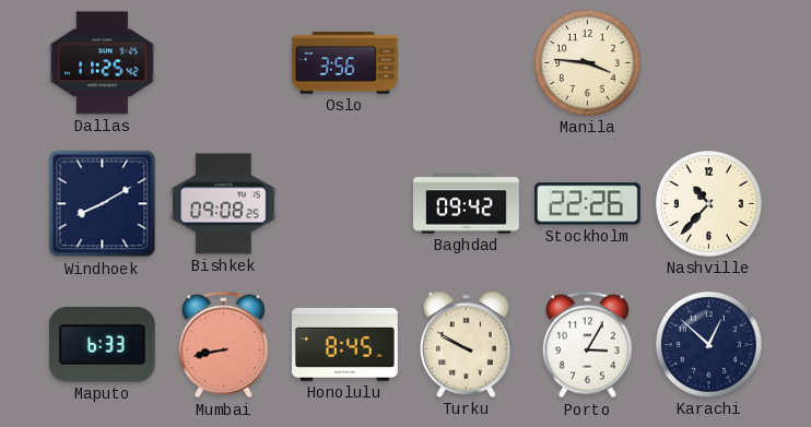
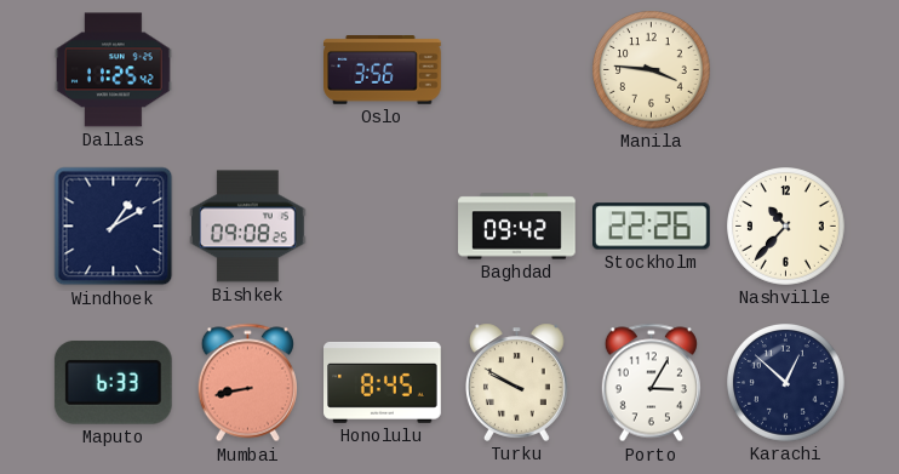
Windhoek: 8:10 -> 1:10
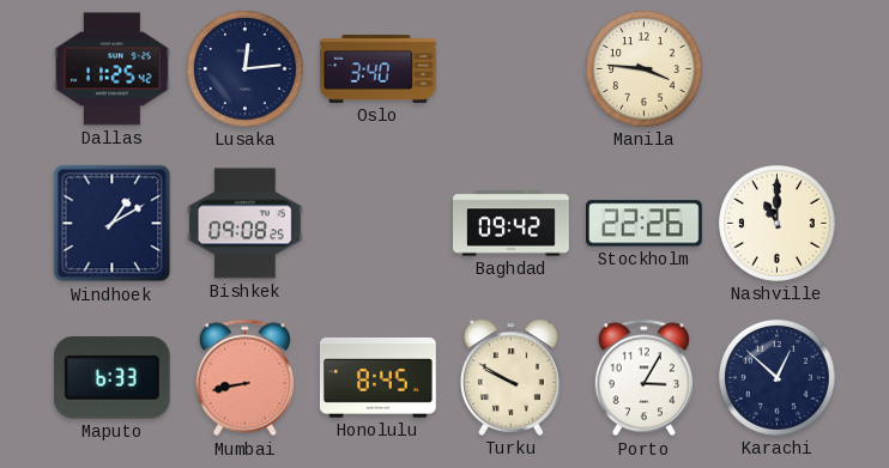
Lusaka: none -> 12:14
Oslo: 3:56 -> 3:40
Nashville: 10:37 -> 11:00
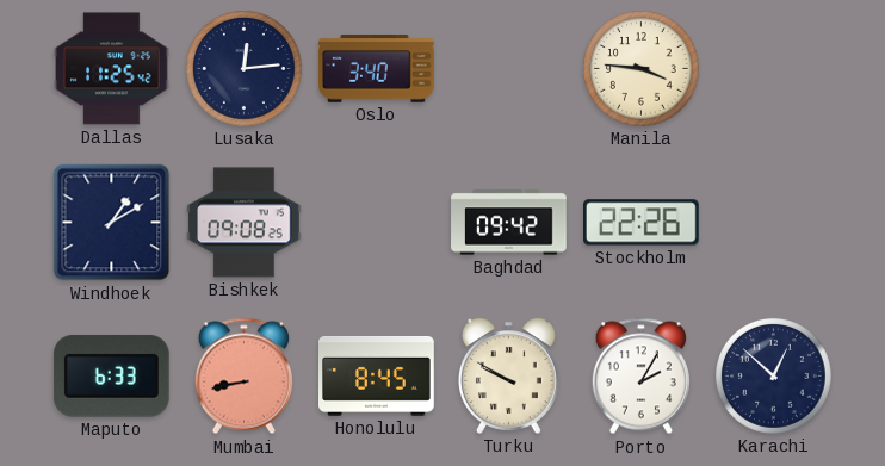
Nashville: 11:00 -> none
Porto: 3:05 -> 2:05
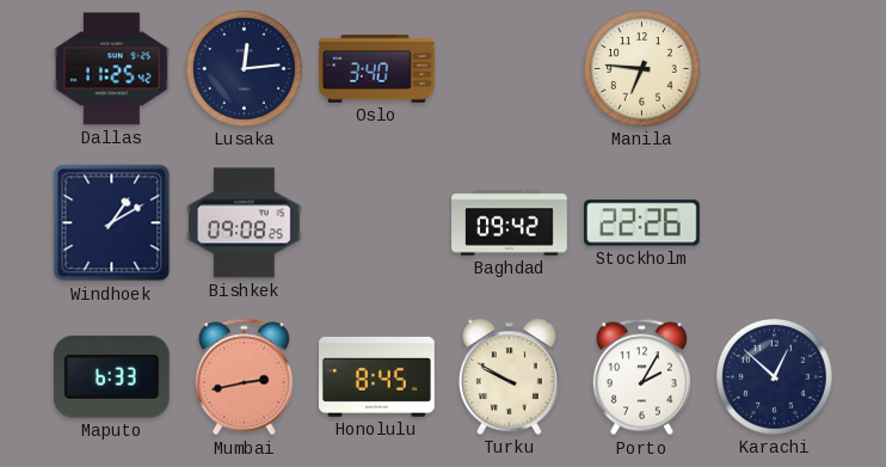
Manila: 3:46 -> 6:46
Mumbai: 8:43 -> 2:43
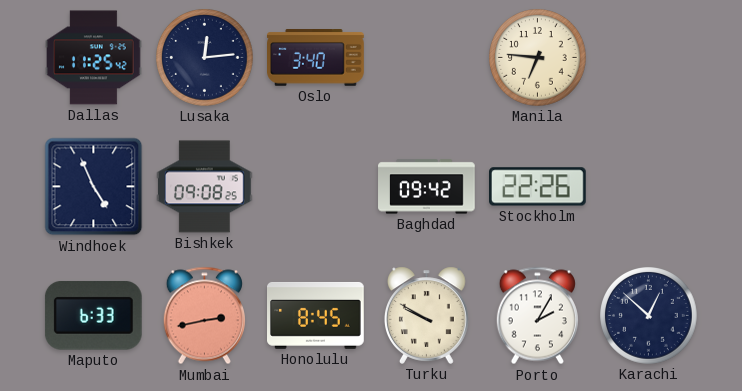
Windhoek: 1:10 -> 4:56
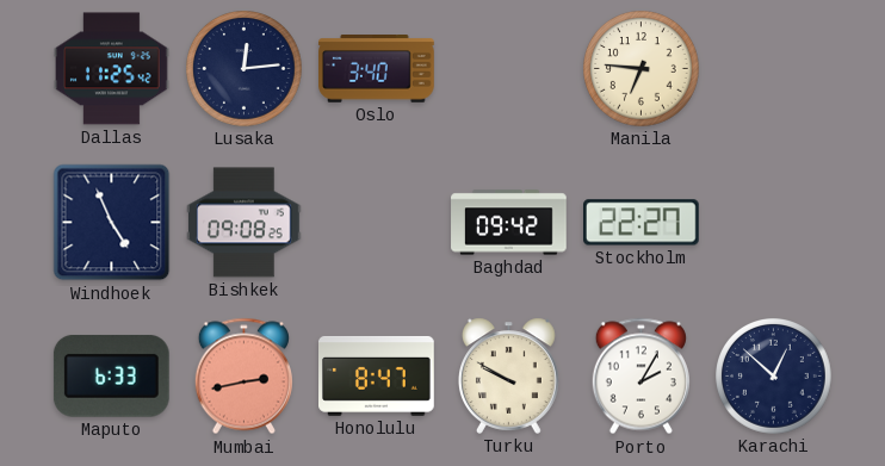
Stockholm: 22:26 -> 22:27
Honolulu: 8:45 -> 8:47
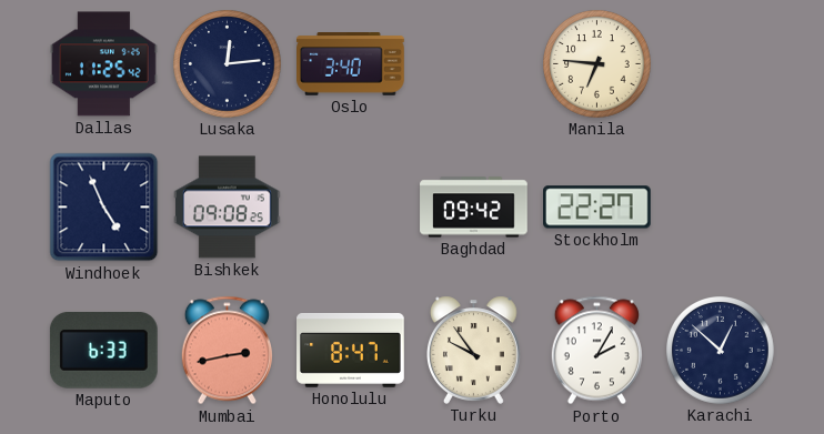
Turku: 9:50 -> 9:54
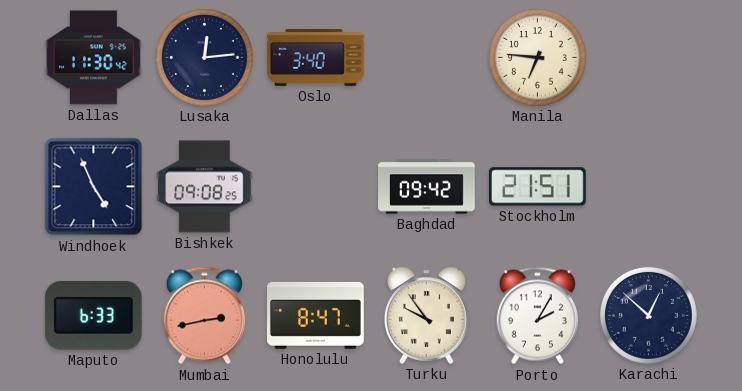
Dallas: 11:25 -> 11:30
Stockholm: 22:27 -> 21:51
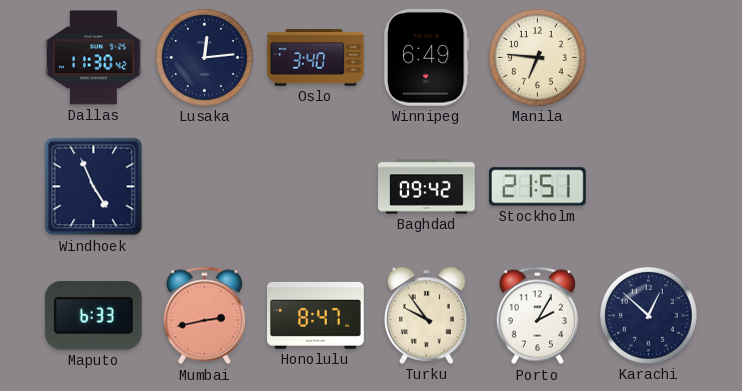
Winnipeg: none -> 6:49
Bishkek: 09:08 -> none
